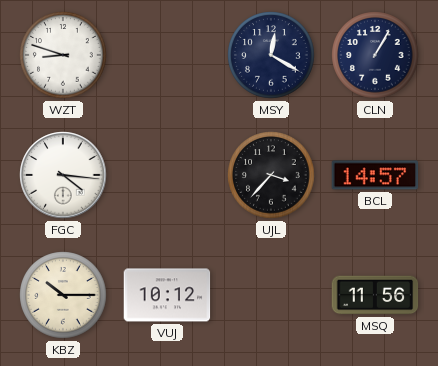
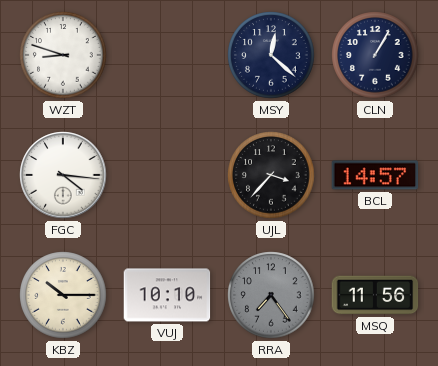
MSY: 12:20 -> 12:22
VUJ: 10:12 -> 10:10
RRA: none -> 7:24
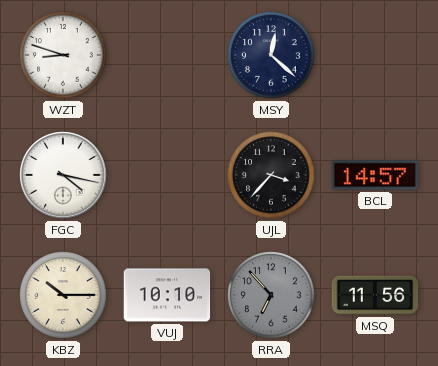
CLN: 1:05 -> none
FGC: 4:16 -> 4:17
RRA: 7:24 -> 6:53
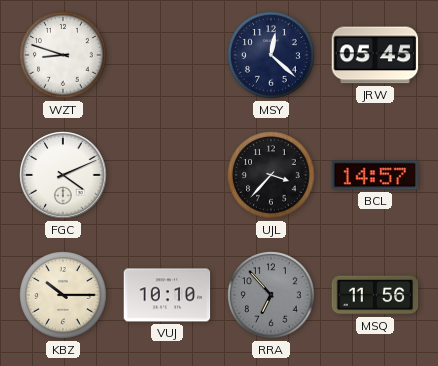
JRW: none -> 05:45
FGC: 4:17 -> 4:11
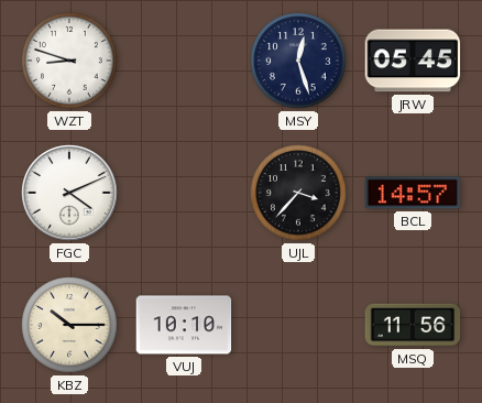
MSY: 12:22 -> 12:27
RRA: 6:53 -> none
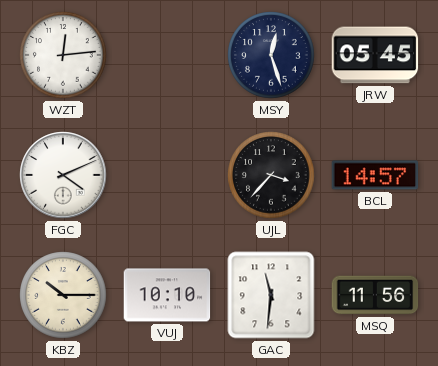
WZT: 8:48 -> 12:14
GAC: none -> 11:31
